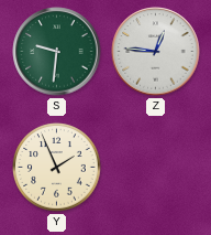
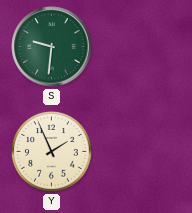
Z: 12:46 -> none
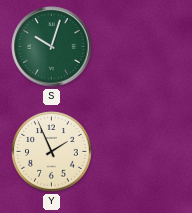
S: 9:31 -> 10:03
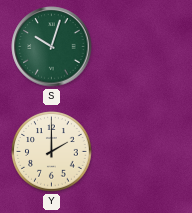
Y: 1:56 -> 2:00
